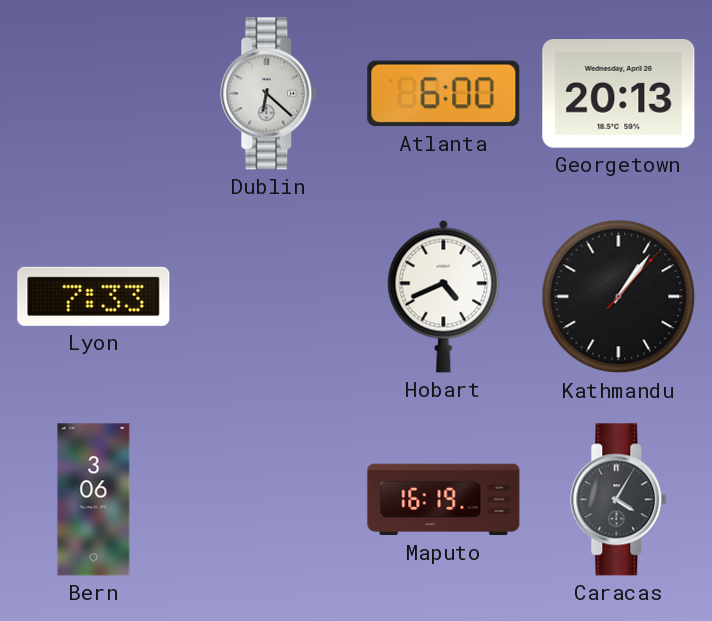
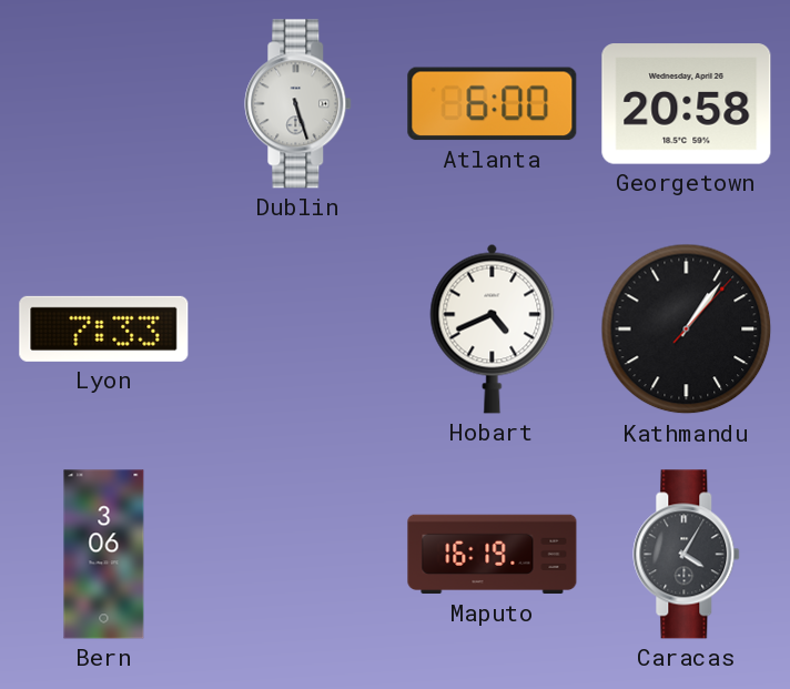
Dublin: 6:22 -> 5:27
Georgetown: 20:13 -> 20:58
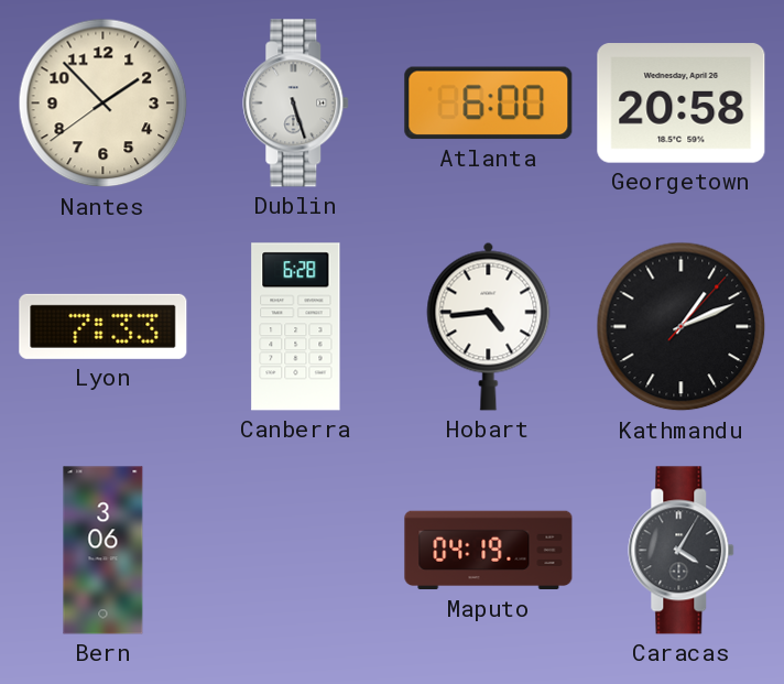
Nantes: none -> 1:52
Canberra: none -> 6:28
Hobart: 4:41 -> 4:44
Kathmandu: 1:06 -> 1:11
Maputo: 16:19 -> 04:19
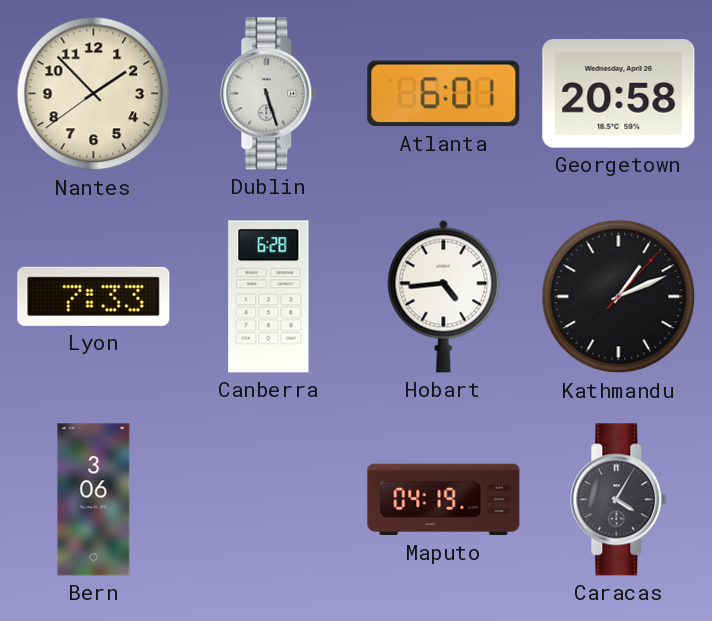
Atlanta: 6:00 -> 6:01
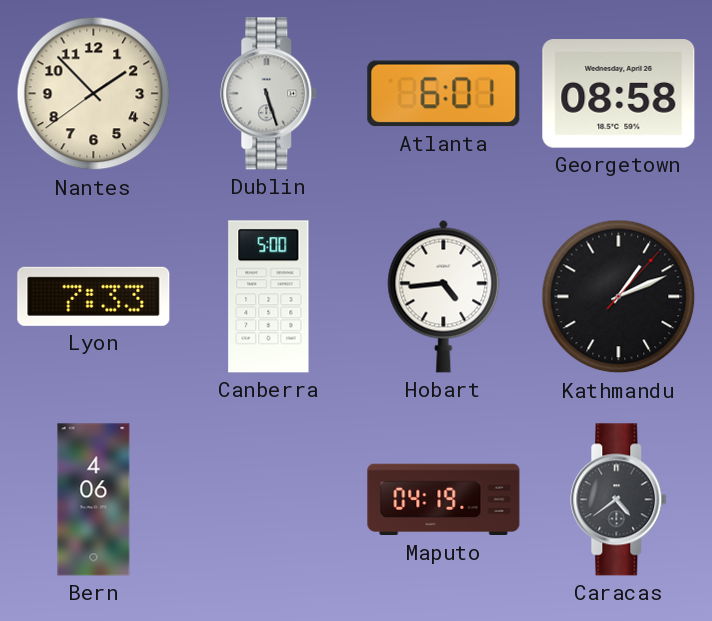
Georgetown: 20:58 -> 08:58
Canberra: 6:28 -> 5:00
Bern: 3:06 -> 4:06
Caracas: 4:05 -> 4:39
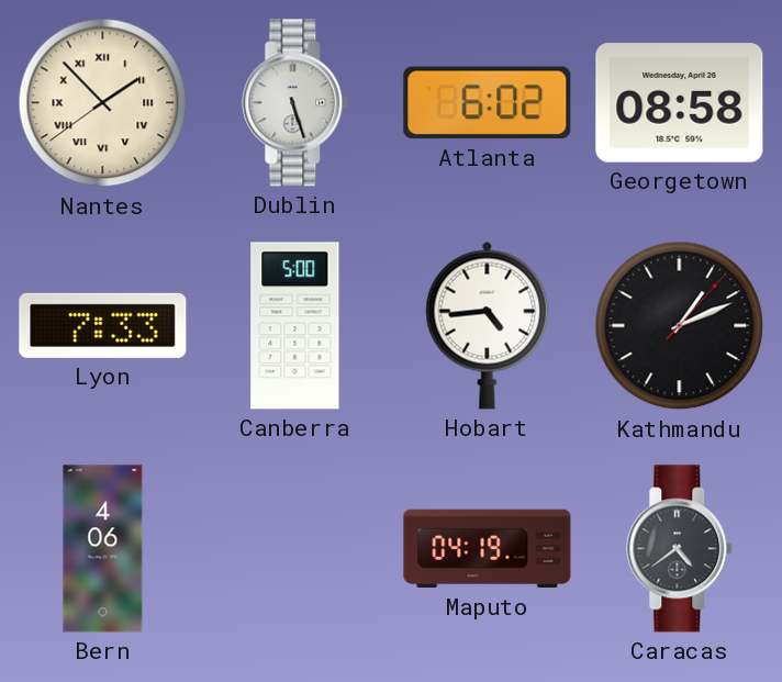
Nantes numerals: Arabic -> Roman
Atlanta: 6:01 -> 6:02
